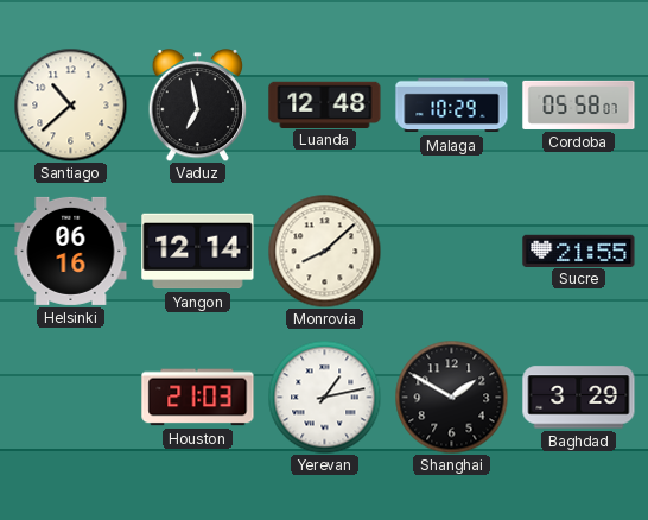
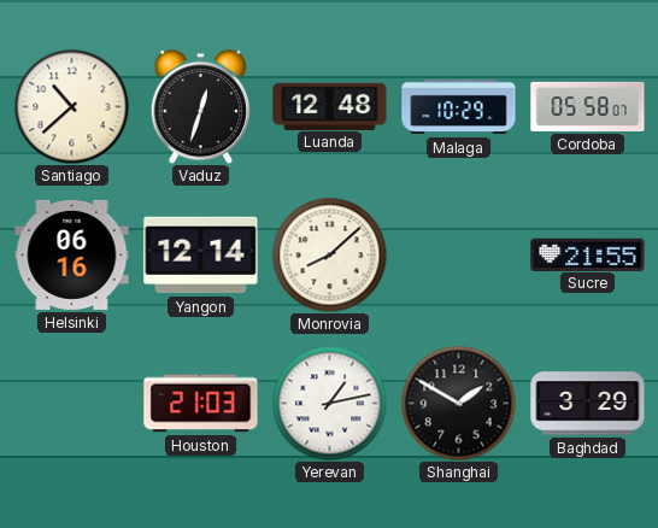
Vaduz: 6:58 -> 12:33
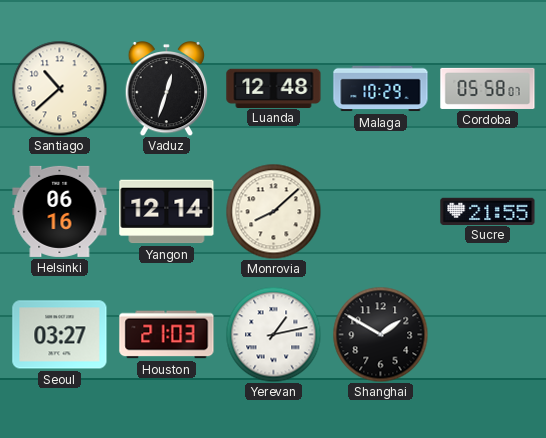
Seoul: none -> 03:27
Baghdad: 3:29 -> none
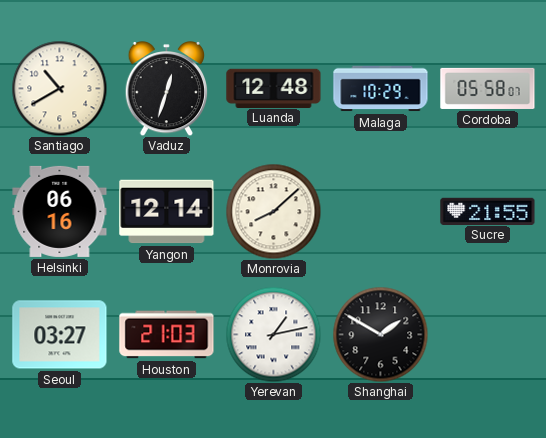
Santiago: 10:38 -> 10:40
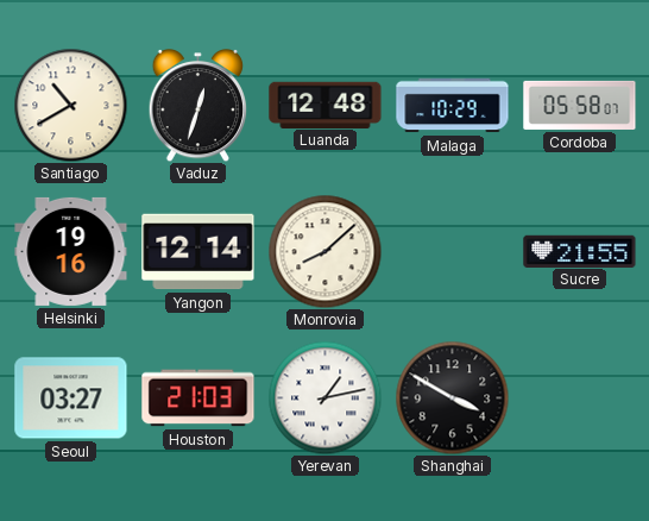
Helsinki: 06:16 -> 19:16
Shanghai: 1:50 -> 3:50
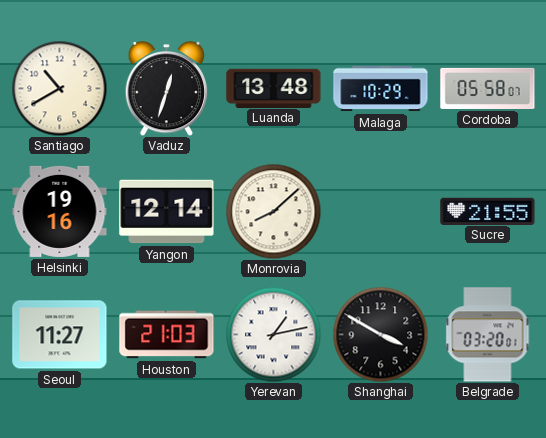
Luanda: 12:48 -> 13:48
Seoul: 03:27 -> 11:27
Belgrade: none -> 03:20
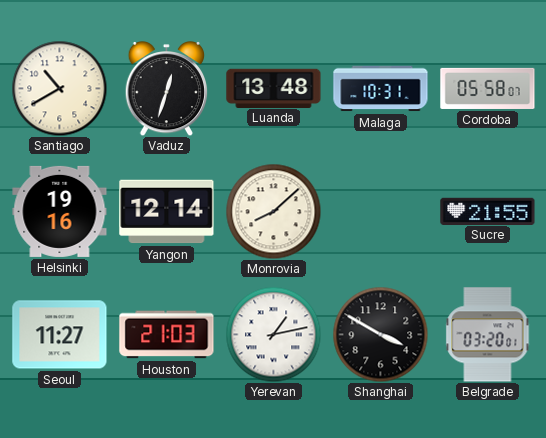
Malaga: 10:29 -> 10:31
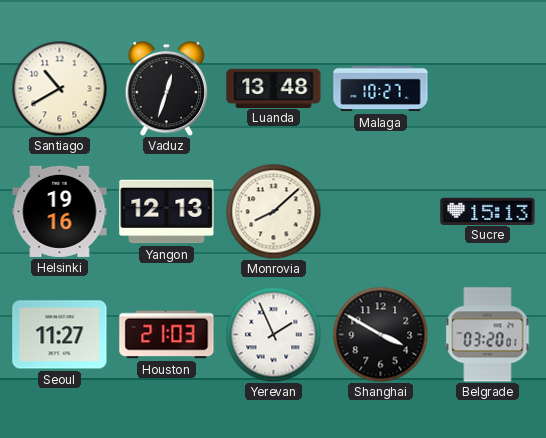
Malaga: 10:31 -> 10:27
Cordoba: 05:58 -> none
Yangon: 12:14 -> 12:13
Sucre: 21:55 -> 15:13
Yerevan: 1:13 -> 1:56
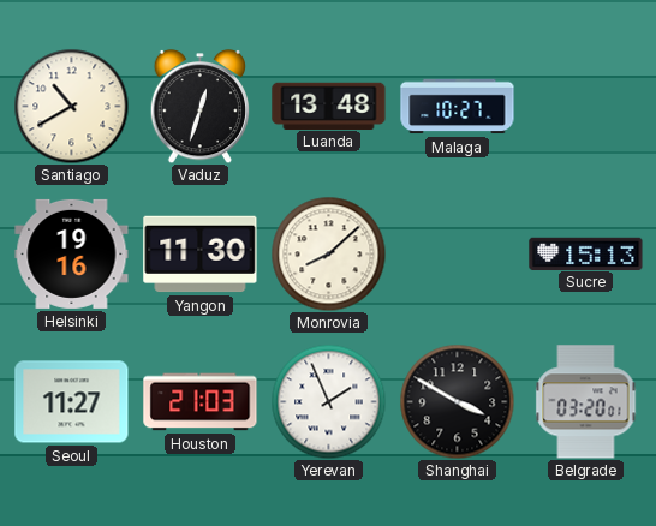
Yangon: 12:13 -> 11:30
